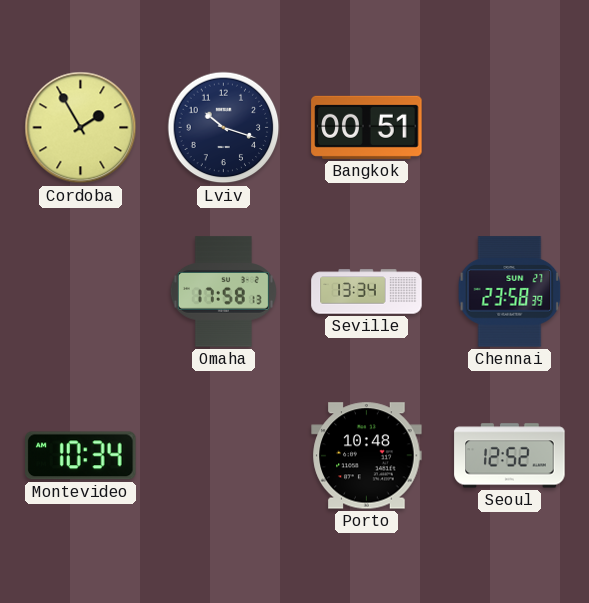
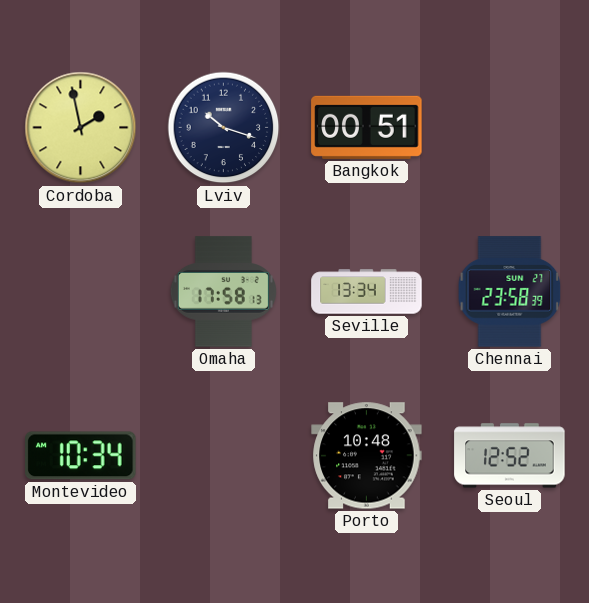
Cordoba: 1:55 -> 1:58
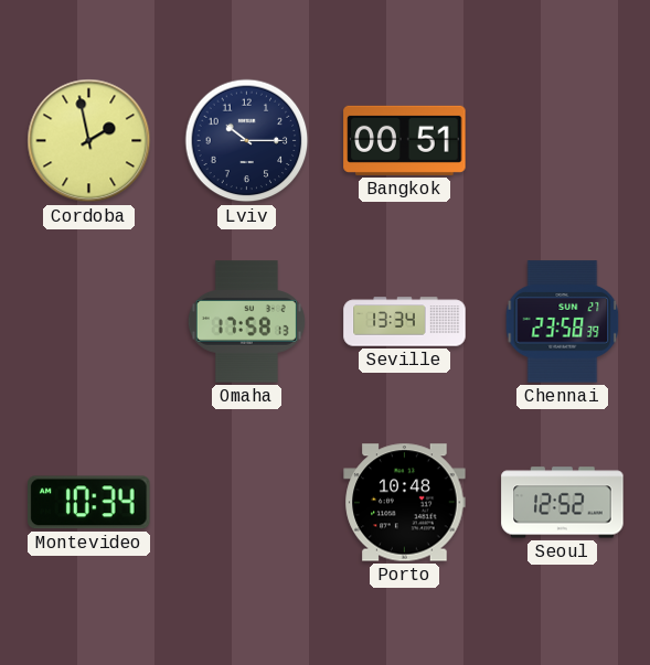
Lviv: 10:18 -> 10:15
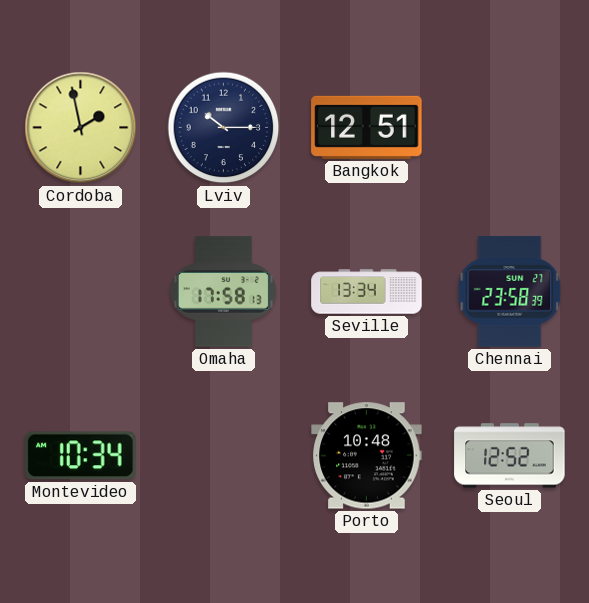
Bangkok: 00:51 -> 12:51
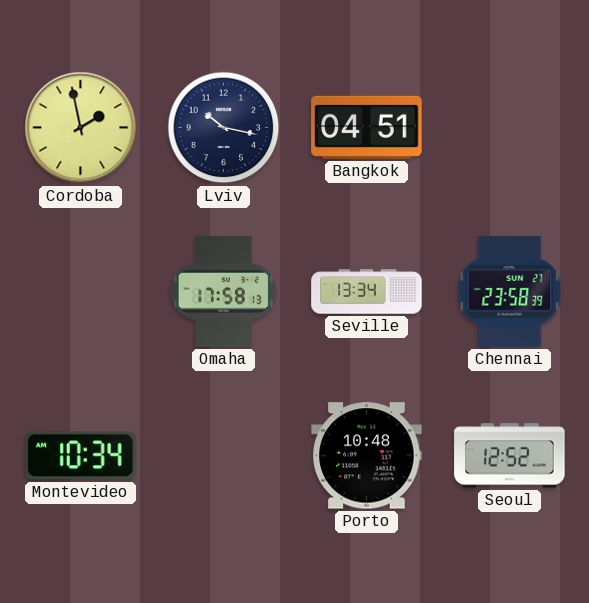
Lviv: 10:15 -> 10:17
Bangkok: 12:51 -> 04:51
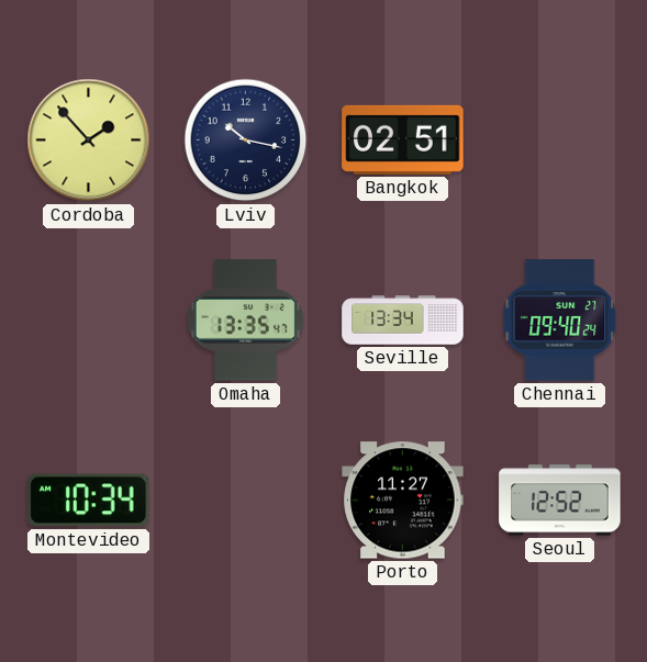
Cordoba: 1:58 -> 1:53
Bangkok: 04:51 -> 02:51
Omaha: 17:58 -> 13:35
Chennai: 23:58 -> 09:40
Porto: 10:48 -> 11:27
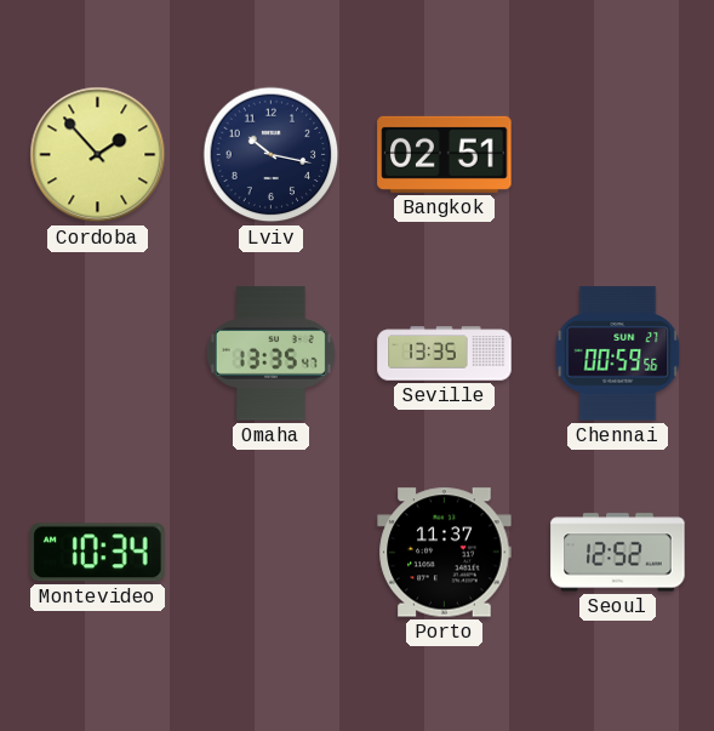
Seville: 13:34 -> 13:35
Chennai: 09:40 -> 00:59
Porto: 11:27 -> 11:37
